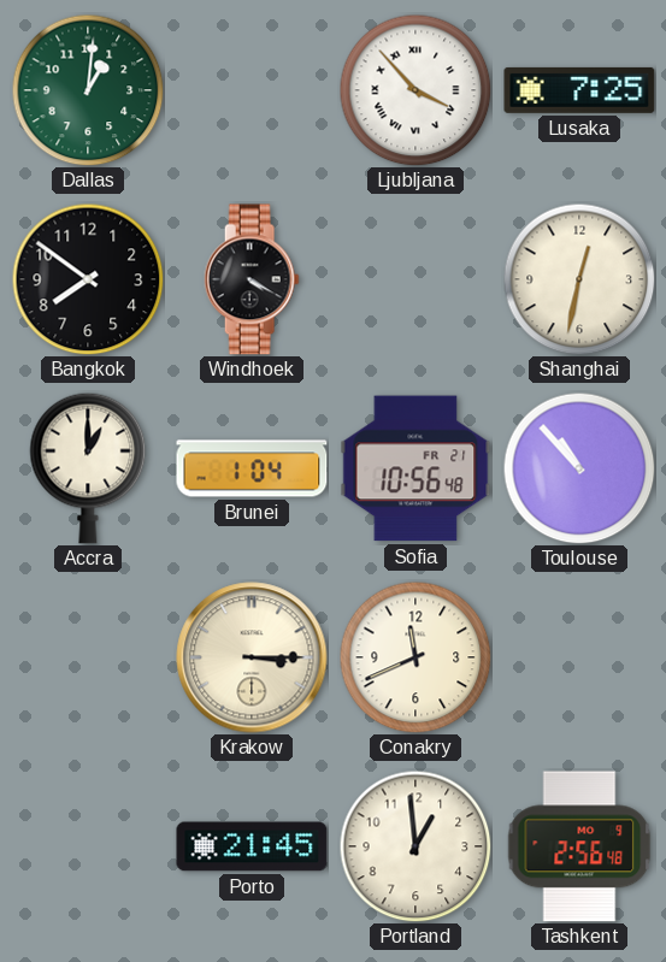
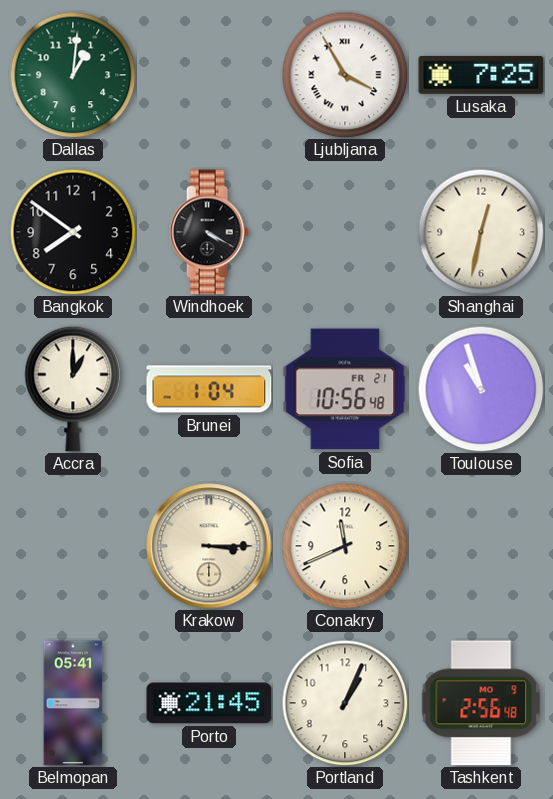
Ljubljana: 3:53 -> 3:55
Toulouse: 10:53 -> 10:57
Belmopan: none -> 05:41
Portland: 12:59 -> 1:04
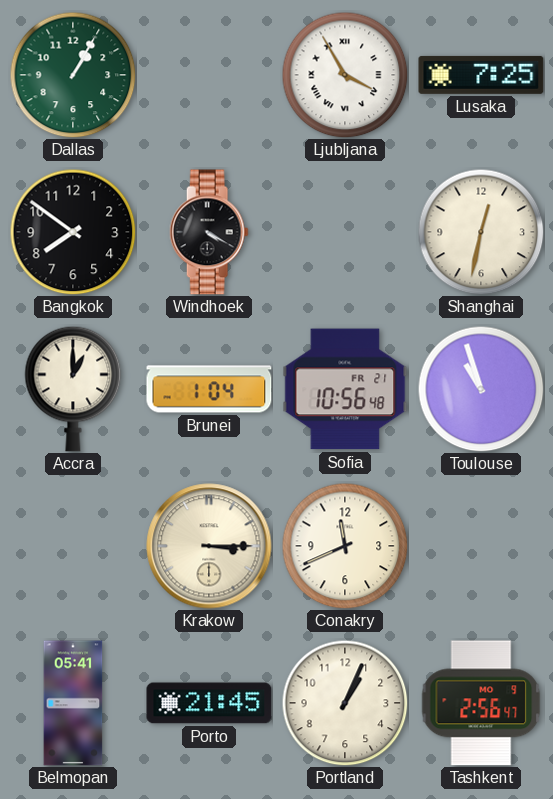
Dallas: 1:01 -> 1:05
Tashkent: 2:56:48 -> 2:56:47
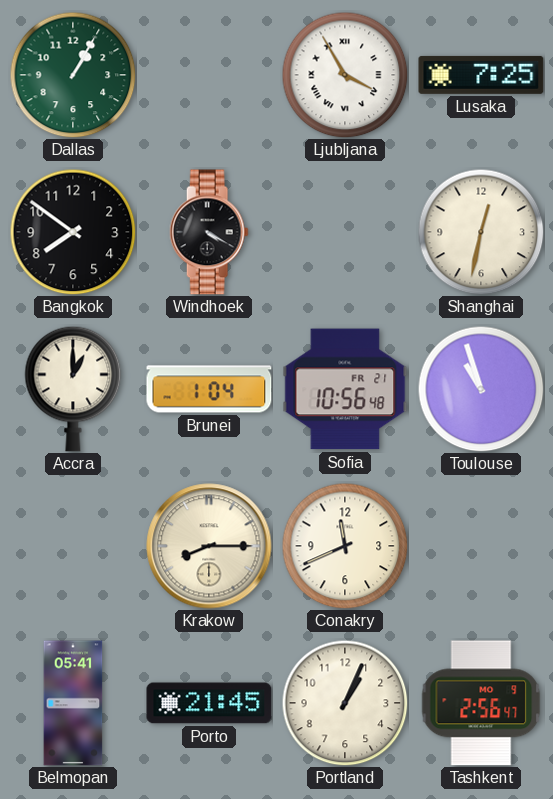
Krakow: 3:15 -> 8:15
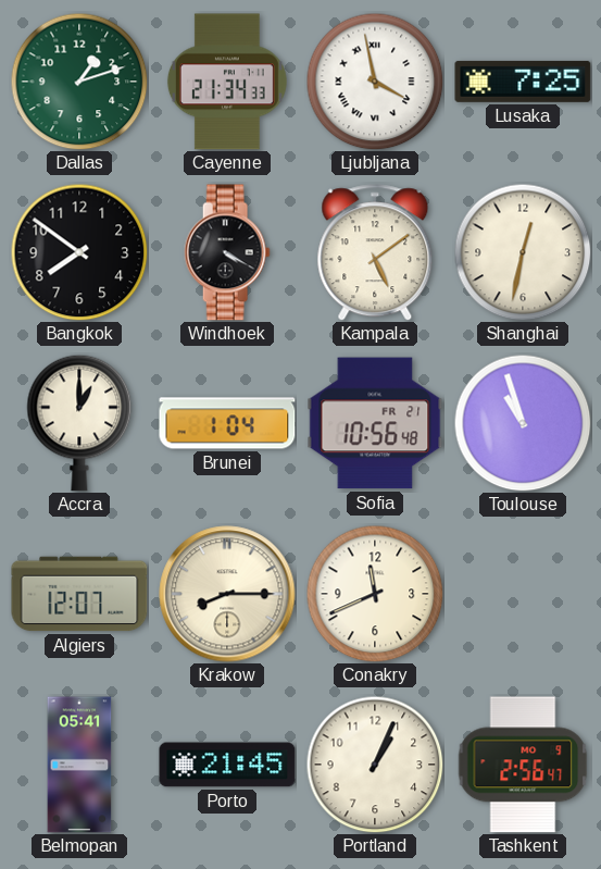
Dallas: 1:05 -> 1:12
Cayenne: none -> 21:34
Ljubljana: 3:55 -> 3:58
Kampala: none -> 5:09
Algiers: none -> 12:07
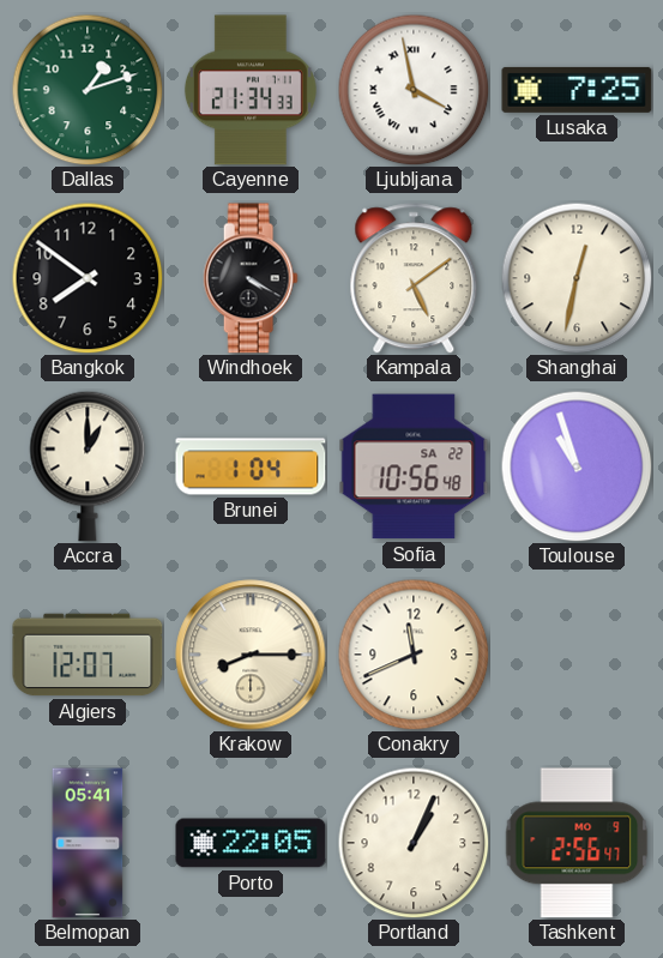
Sofia date: FR 21 -> SA 22
Porto: 21:45 -> 22:05
